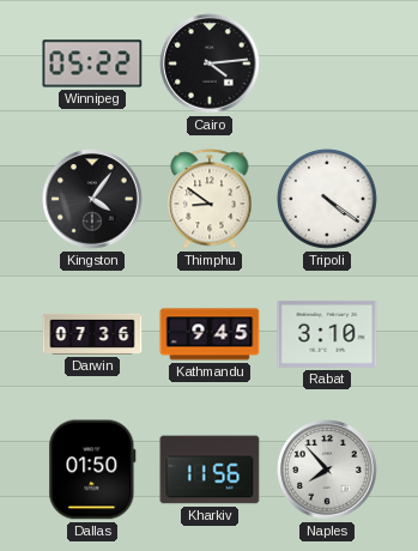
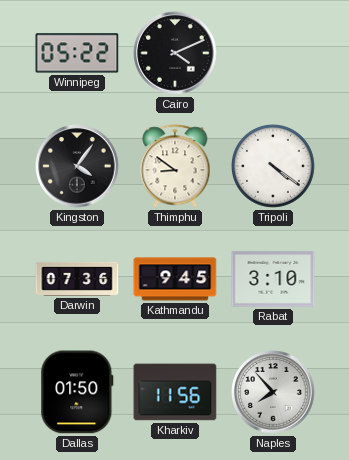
Cairo: 4:14 -> 4:11
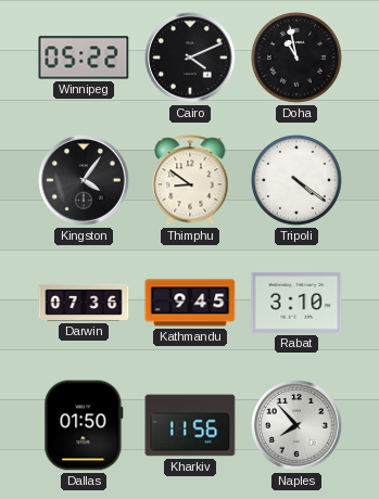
Doha: none -> 10:58
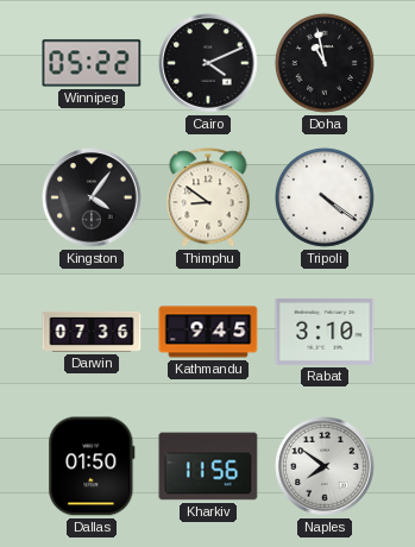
Naples: 7:53 -> 7:51
